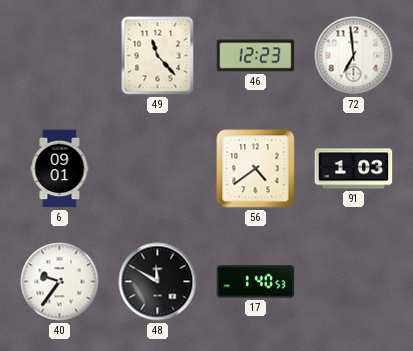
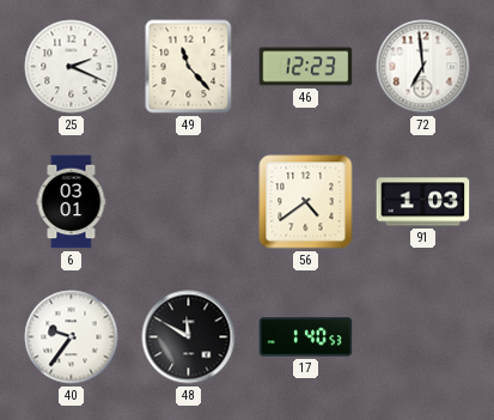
25: none -> 2:19
6: 09:01 -> 03:01
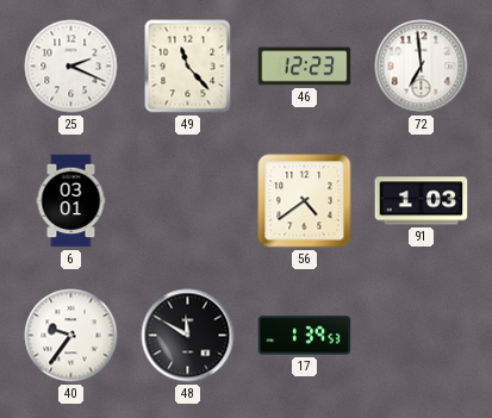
17: 1:40 -> 1:39
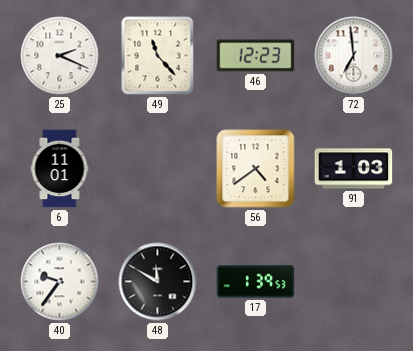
6: 03:01 -> 11:01
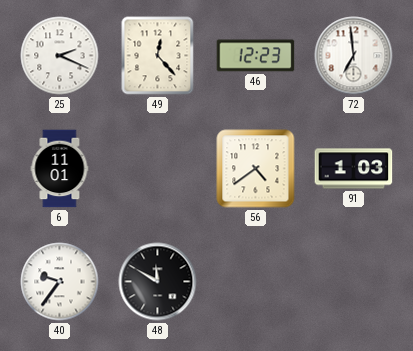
49: 11:23 -> 12:23
17: 1:39 -> none
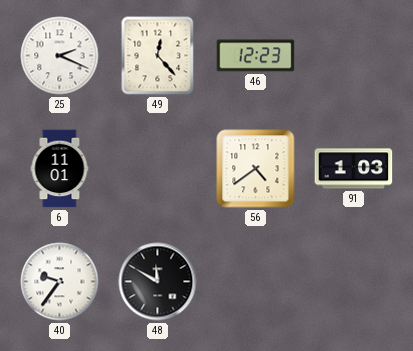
72: 6:59 -> none
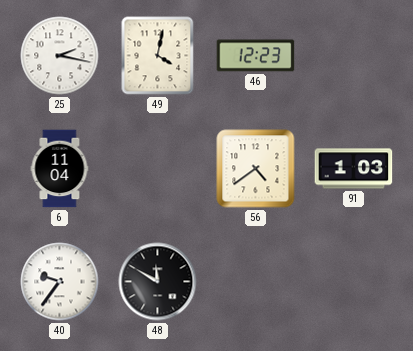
25: 2:19 -> 2:17
49: 12:23 -> 4:02
6: 11:01 -> 11:04
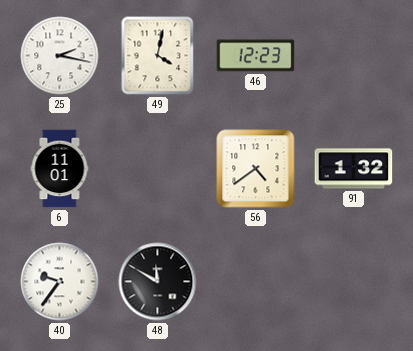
6: 11:04 -> 11:01
91: 1:03 -> 1:32
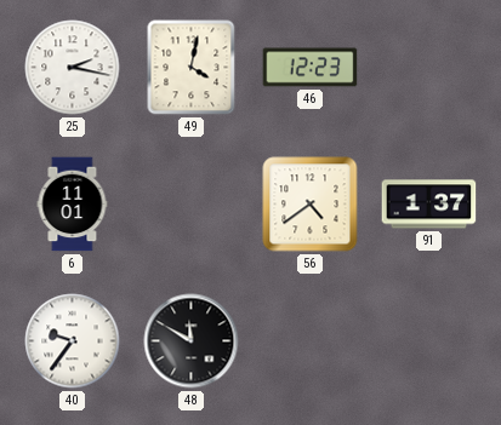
91: 1:32 -> 1:37
